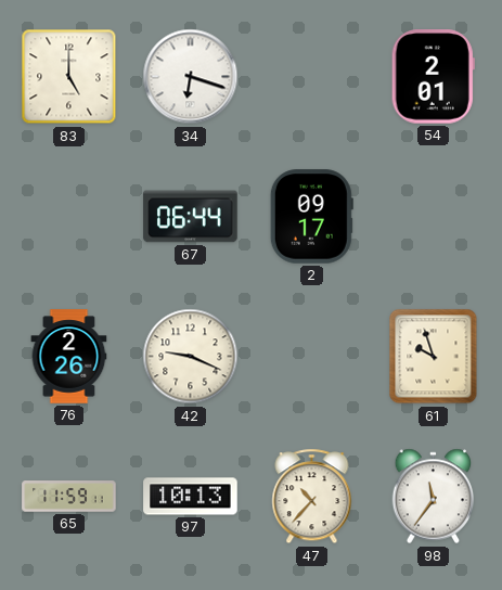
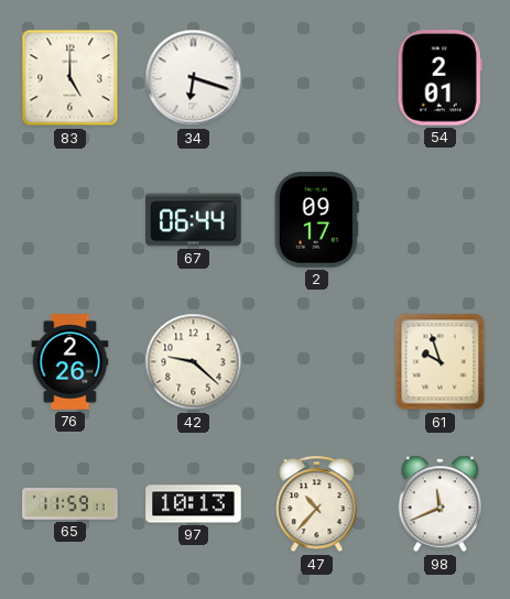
42: 9:19 -> 9:22
98: 11:36 -> 11:41
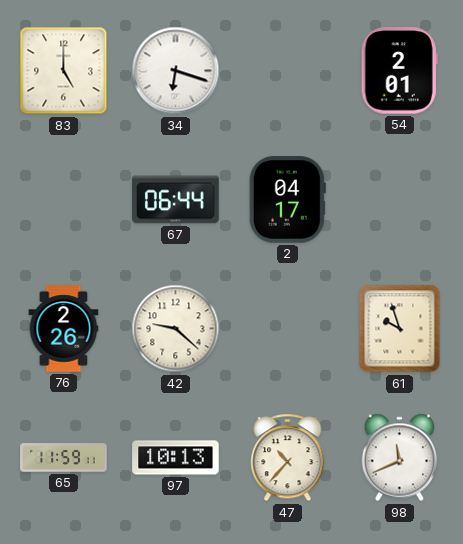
2: 09:17 -> 04:17
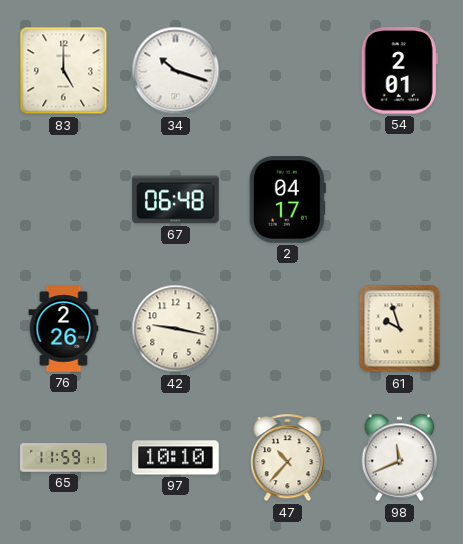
34: 6:18 -> 10:18
67: 06:44 -> 06:48
42: 9:22 -> 9:17
97: 10:13 -> 10:10
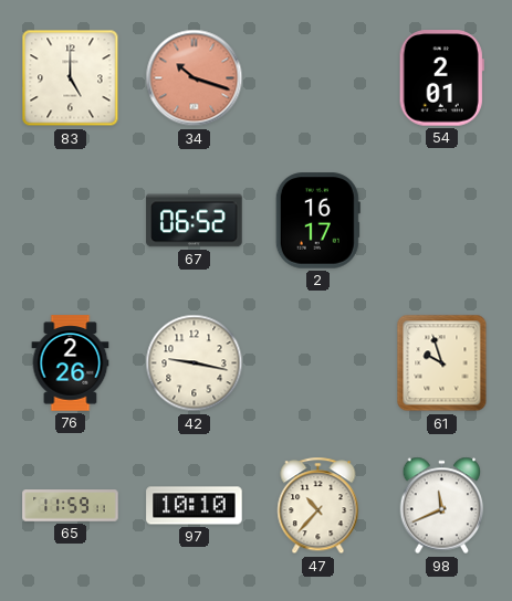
34 dial: white -> salmon
67: 06:48 -> 06:52
2: 04:17 -> 16:17
